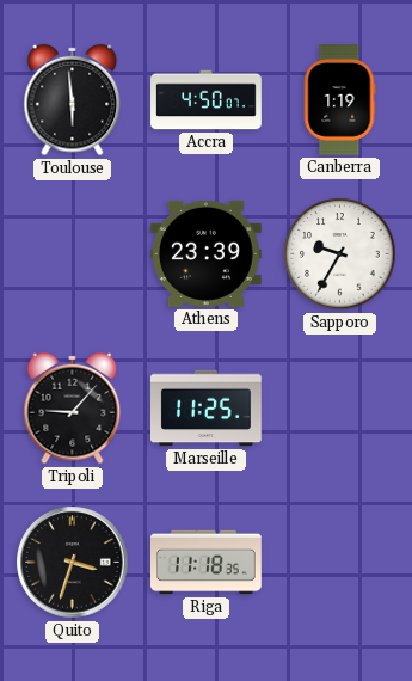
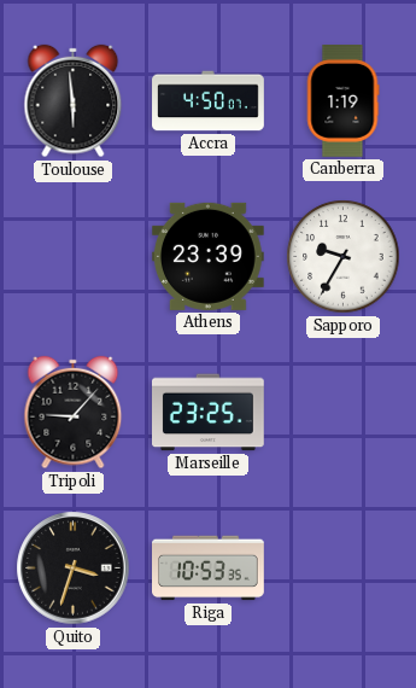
Marseille: 11:25 -> 23:25
Riga: 11:18 -> 10:53
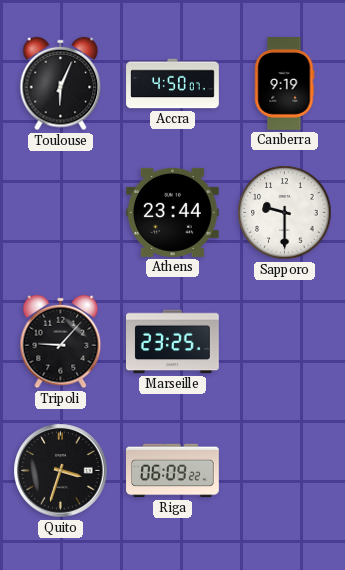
Toulouse: 5:59 -> 6:04
Canberra: 1:19 -> 9:19
Athens: 23:39 -> 23:44
Sapporo: 9:35 -> 9:30
Riga: 10:53 -> 06:09
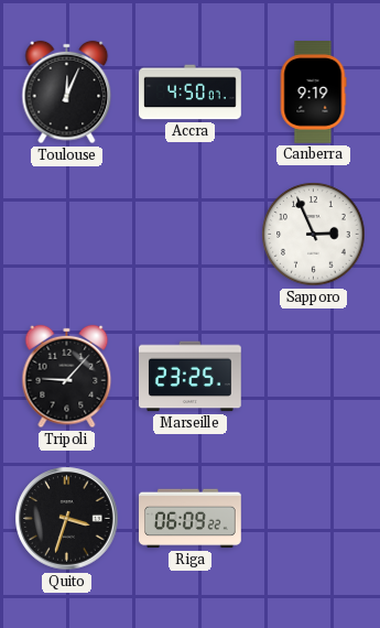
Toulouse: 6:04 -> 12:04
Athens: 23:44 -> none
Sapporo: 9:30 -> 2:56
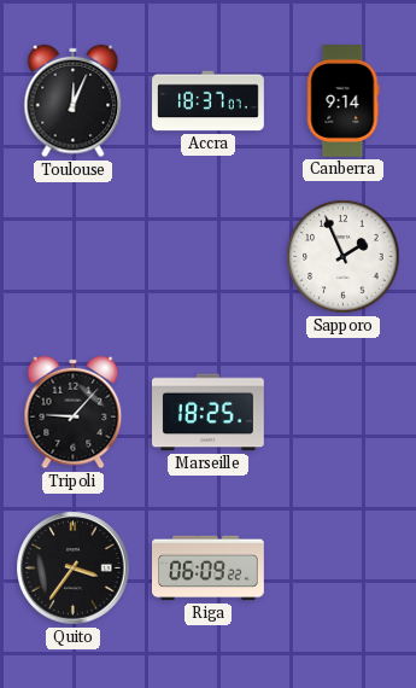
Accra: 4:50 -> 18:37
Canberra: 9:19 -> 9:14
Sapporo: 2:56 -> 1:56
Marseille: 23:25 -> 18:25
Quito: 3:33 -> 3:36
